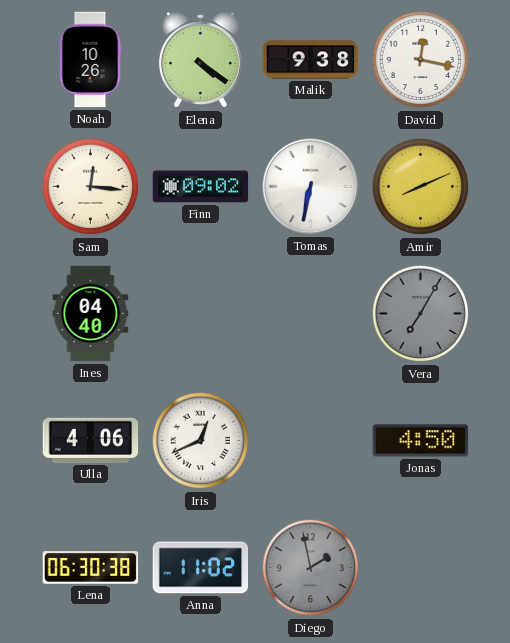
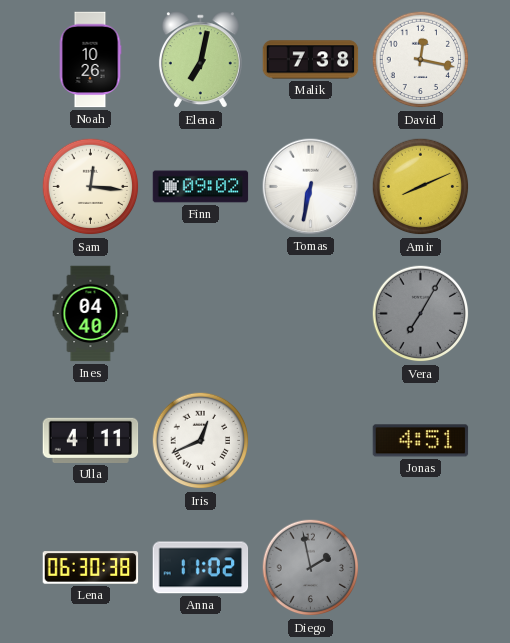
Elena: 4:21 -> 7:02
Malik: 9:38 -> 7:38
Ulla: 4:06 -> 4:11
Jonas: 4:50 -> 4:51
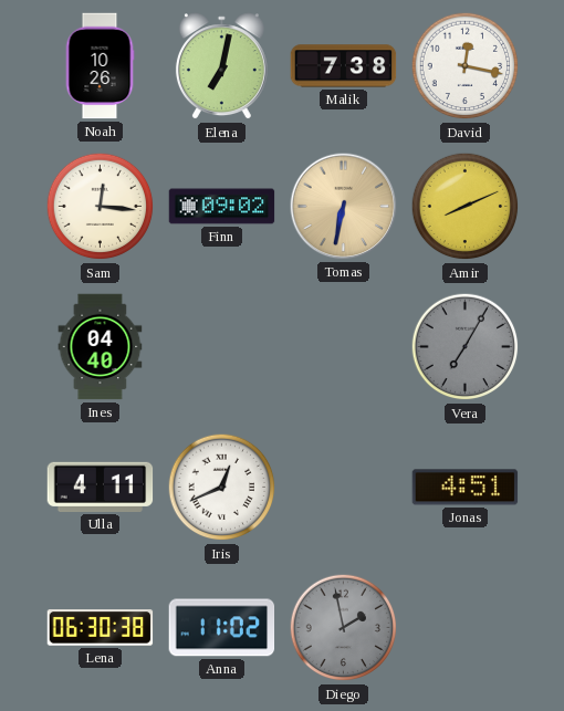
Tomas dial: white -> champagne
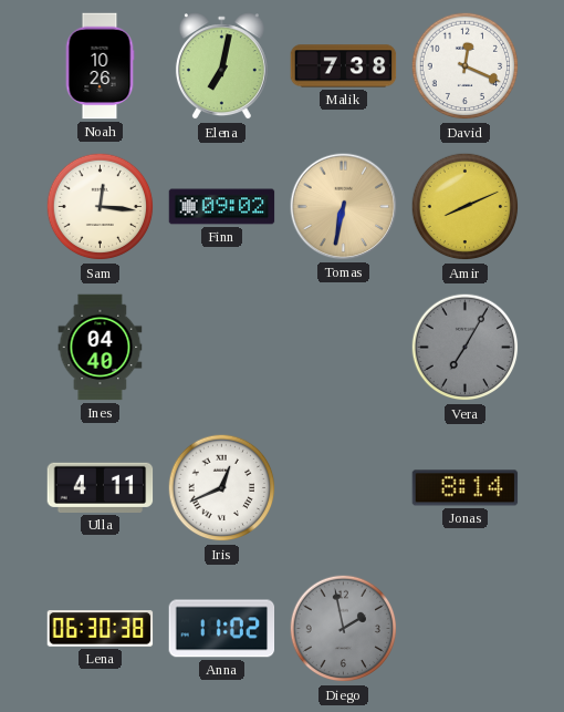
David: 12:17 -> 12:19
Jonas: 4:51 -> 8:14
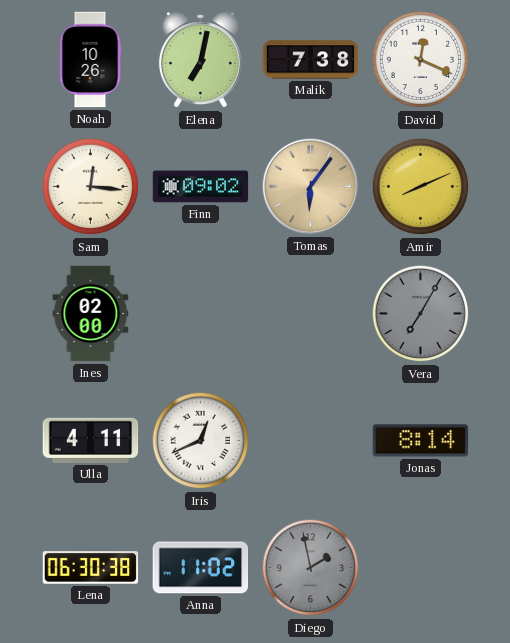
Tomas: 6:32 -> 6:06
Ines: 04:40 -> 02:00
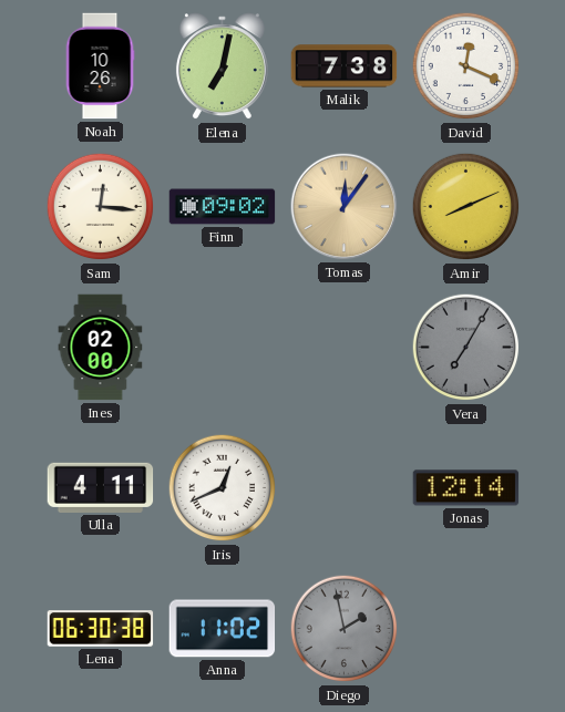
Tomas: 6:06 -> 12:06
Jonas: 8:14 -> 12:14
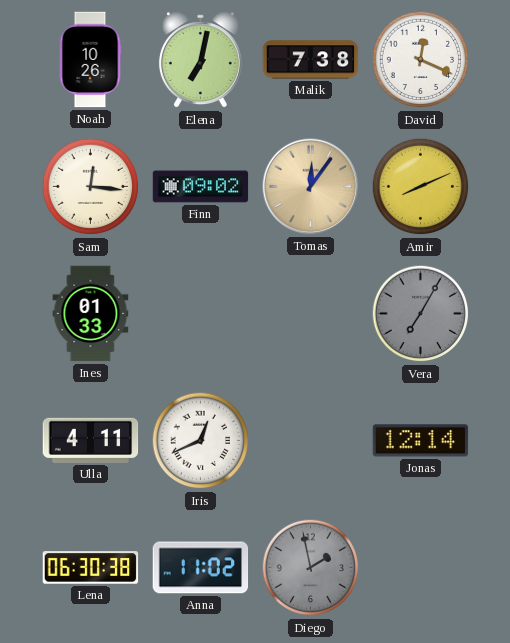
Ines: 02:00 -> 01:33
